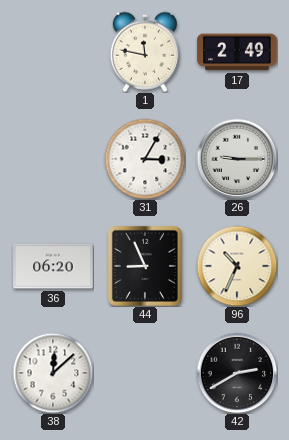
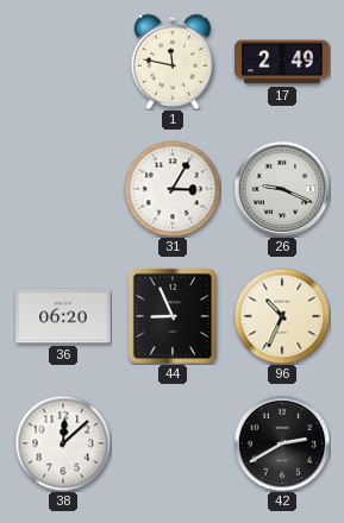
26: 9:15 -> 9:19
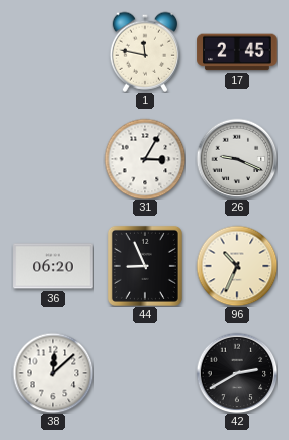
17: 2:49 -> 2:45
